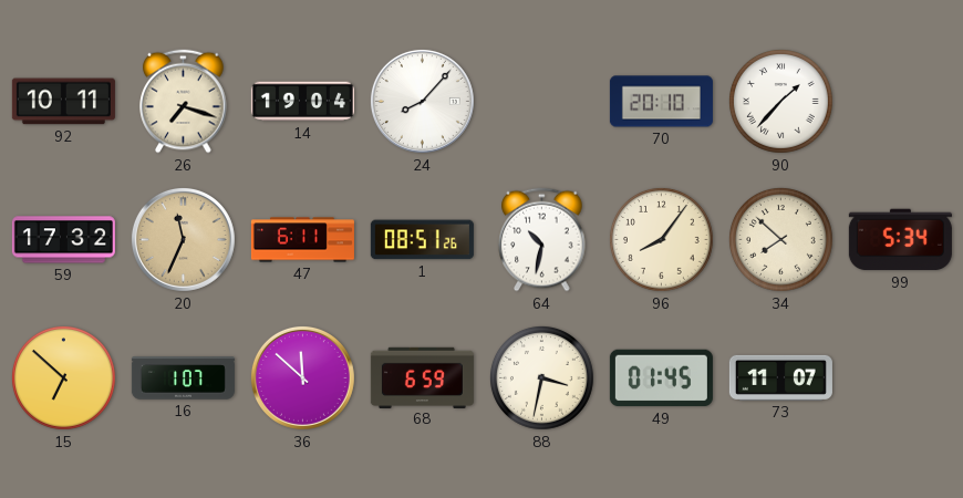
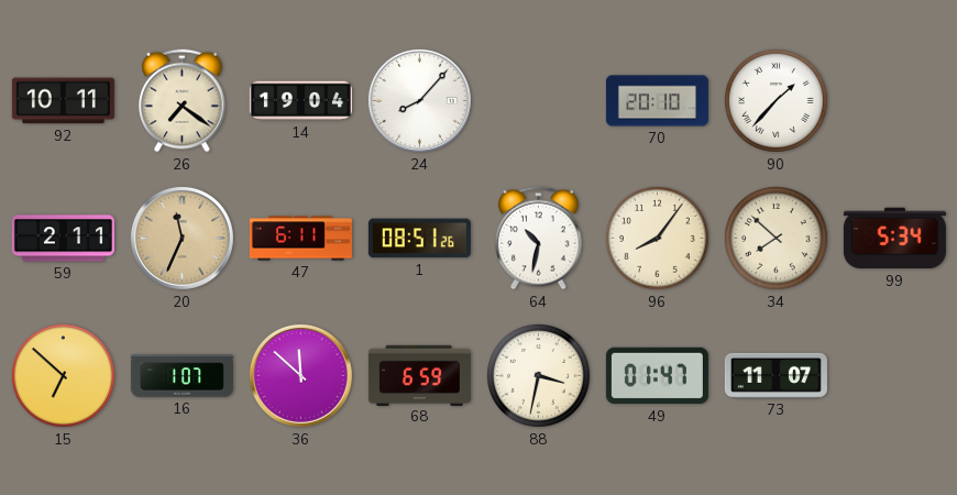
26: 7:18 -> 7:21
59: 17:32 -> 2:11
49: 01:45 -> 01:47
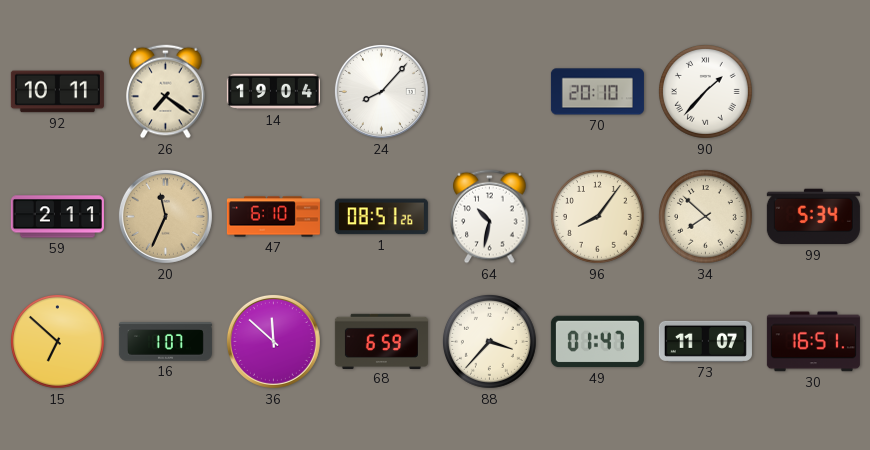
47: 6:11 -> 6:10
88: 3:32 -> 3:37
30: none -> 16:51
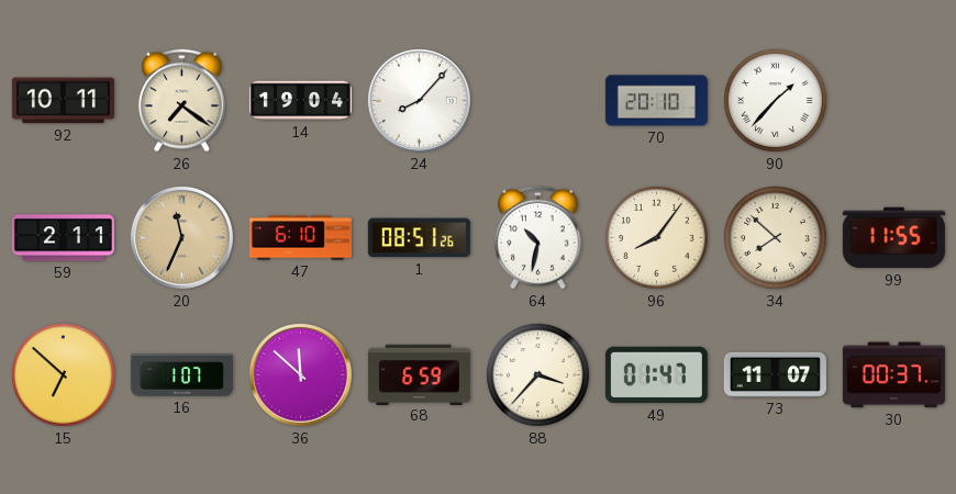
99: 5:34 -> 11:55
30: 16:51 -> 00:37
